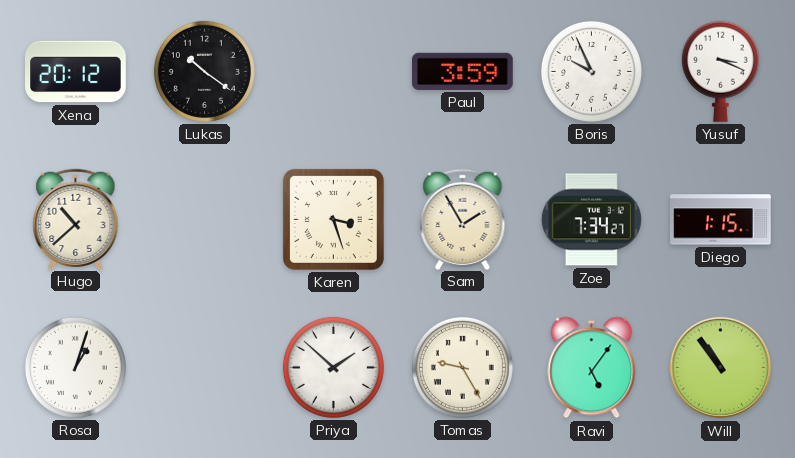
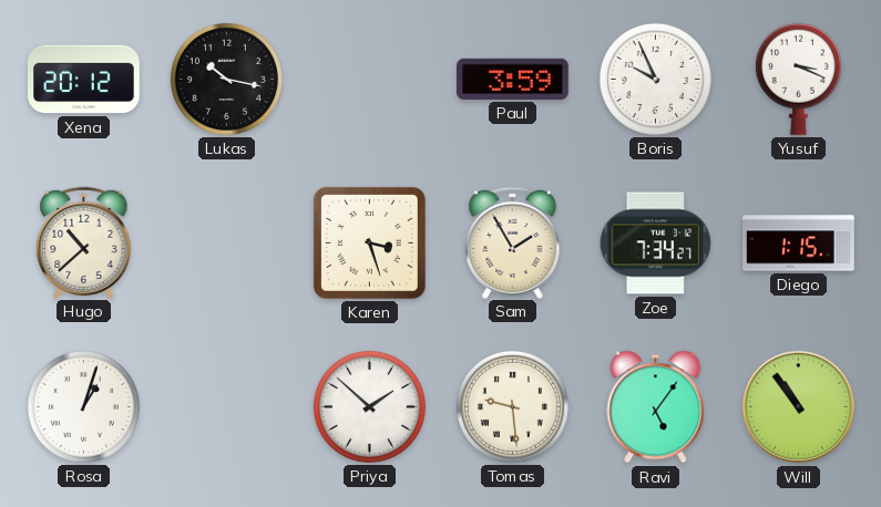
Lukas: 10:21 -> 10:17
Tomas: 9:25 -> 9:29
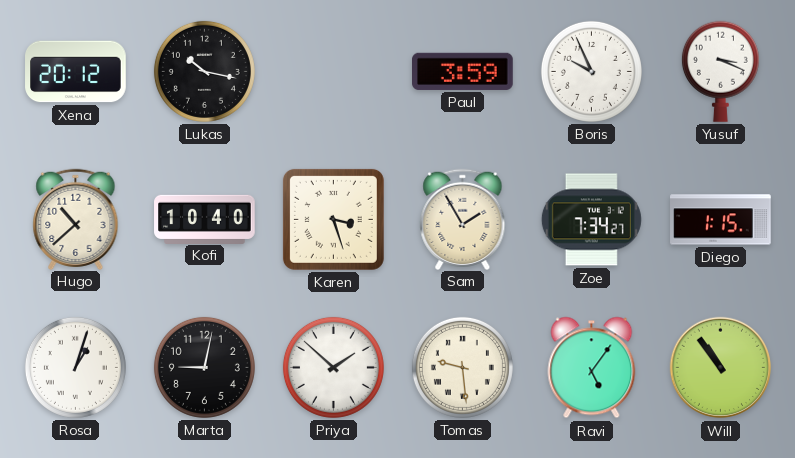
Kofi: none -> 10:40
Marta: none -> 9:02
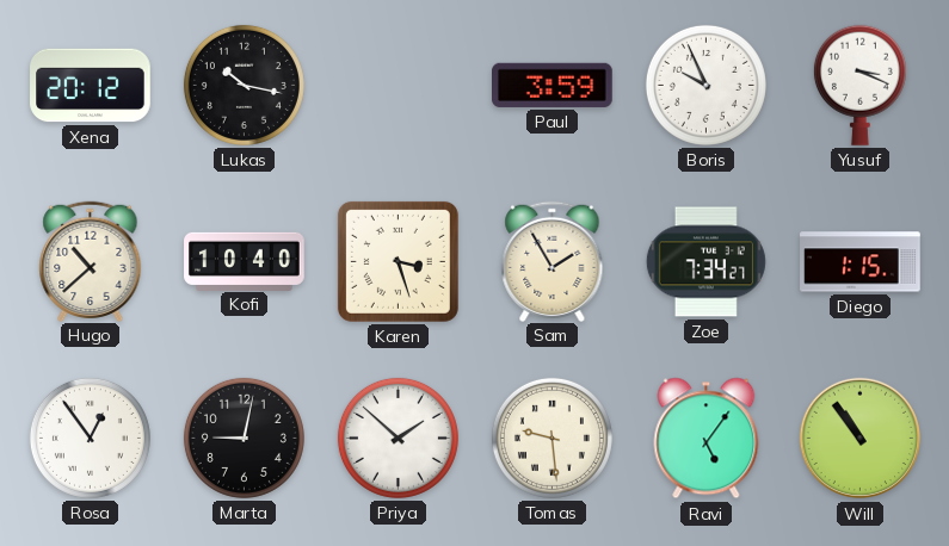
Rosa: 1:03 -> 12:54
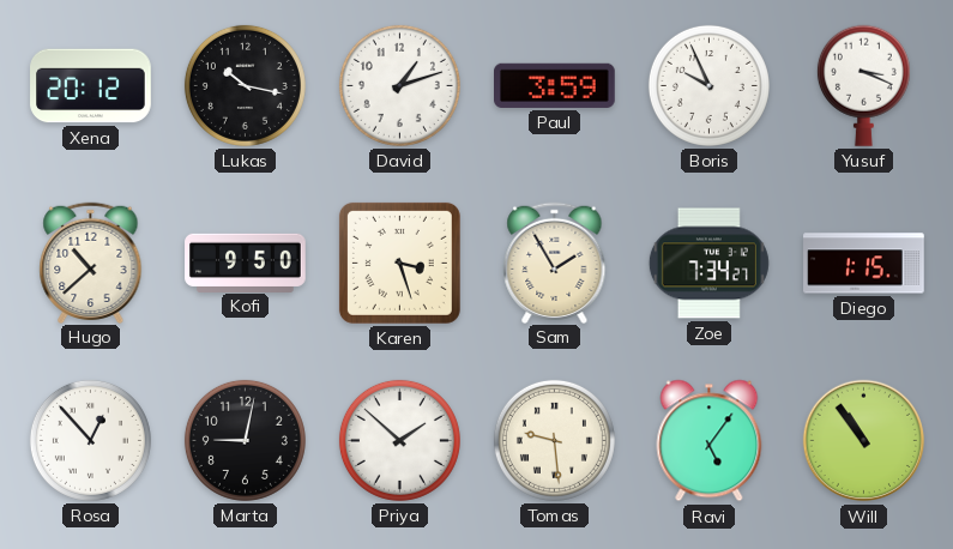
David: none -> 1:12
Kofi: 10:40 -> 9:50
Rosa: 12:54 -> 12:53
